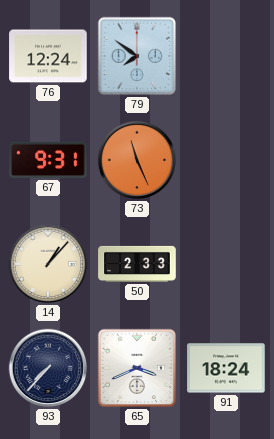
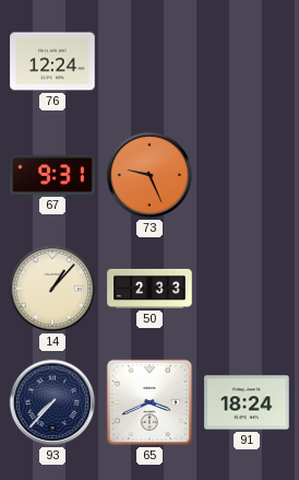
79: 7:51 -> none
73: 11:26 -> 9:26
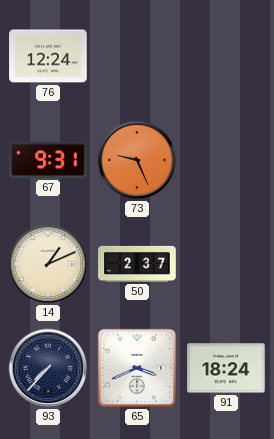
14: 1:07 -> 1:11
50: 2:33 -> 2:37
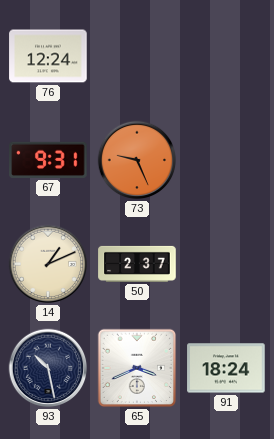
93: 7:37 -> 10:28
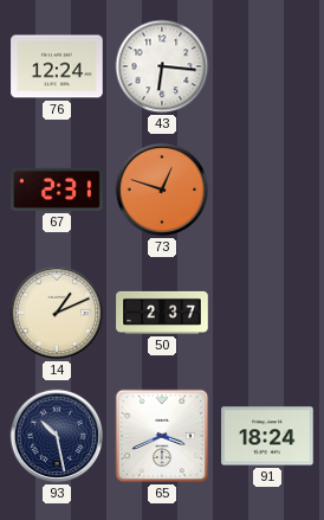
43: none -> 6:16
67: 9:31 -> 2:31
73: 9:26 -> 12:48
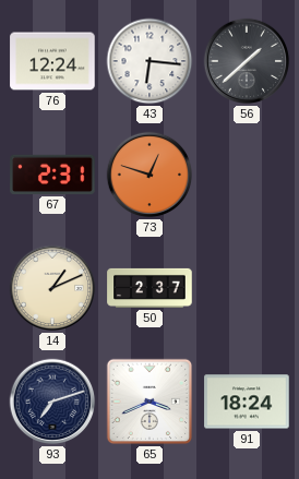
56: none -> 1:38
93: 10:28 -> 7:12
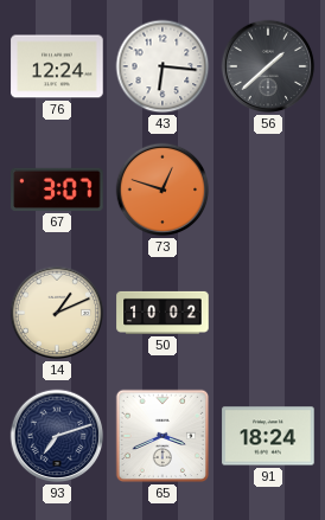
67: 2:31 -> 3:07
50: 2:37 -> 10:02
